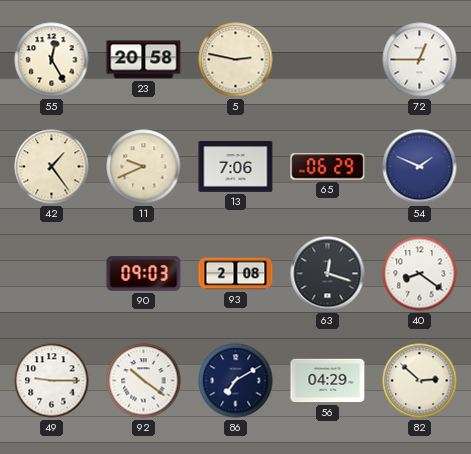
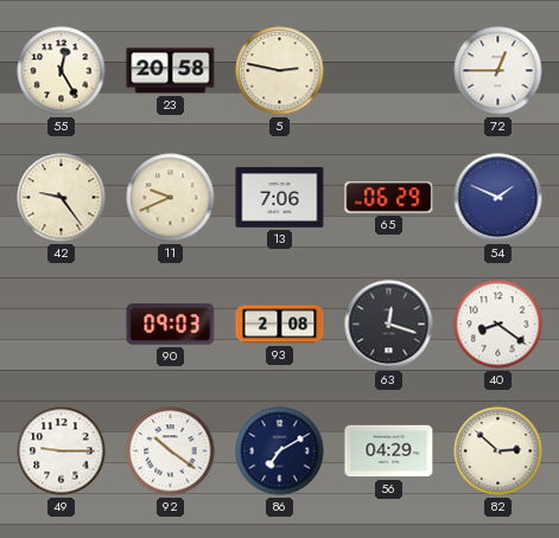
42: 1:24 -> 9:24
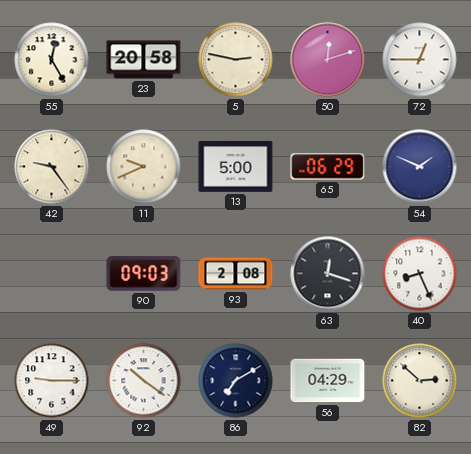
50: none -> 12:12
13: 7:06 -> 5:00
40: 8:21 -> 8:26
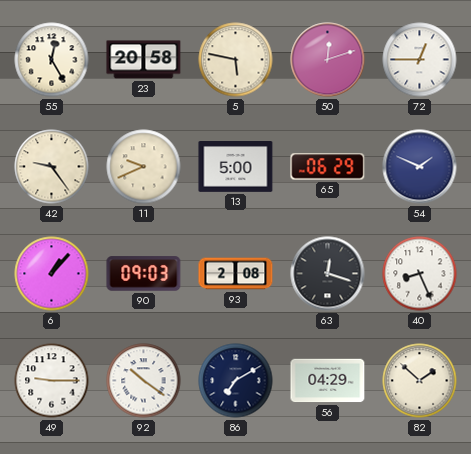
5: 2:47 -> 5:47
6: none -> 1:07
82: 2:52 -> 1:52
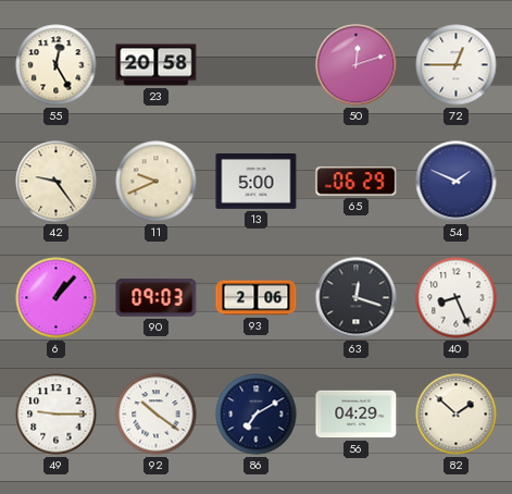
5: 5:47 -> none
93: 2:08 -> 2:06
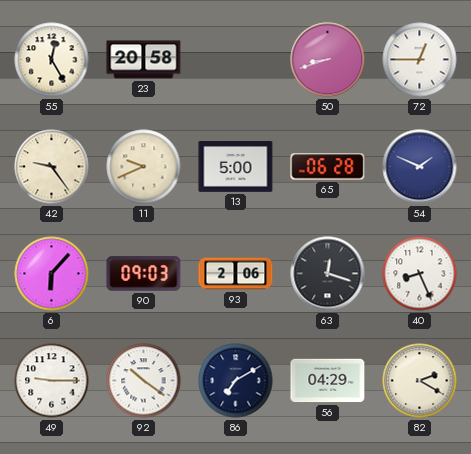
50: 12:12 -> 8:42
65: 06:29 -> 06:28
6: 1:07 -> 6:07
82: 1:52 -> 2:20
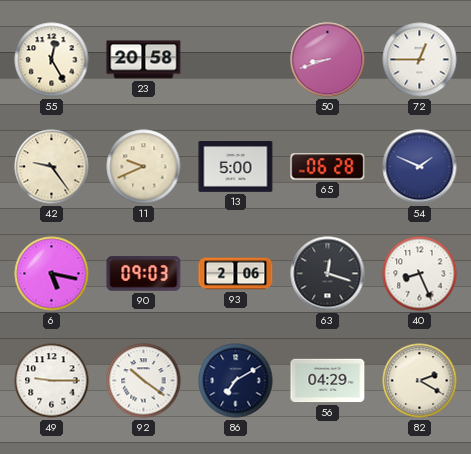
6: 6:07 -> 5:17
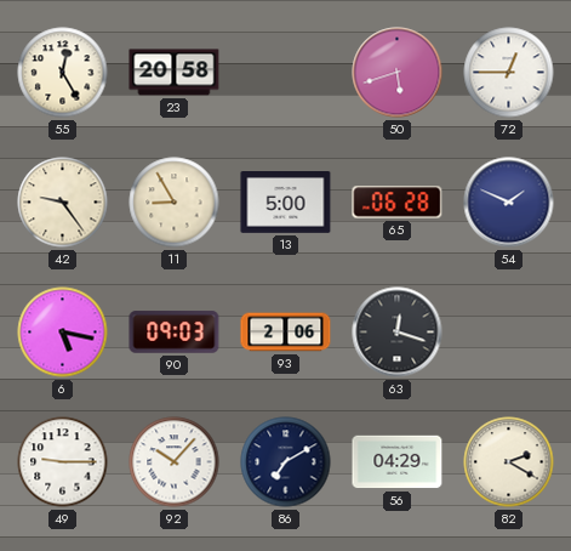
50: 8:42 -> 5:42
11: 9:41 -> 8:55
40: 8:26 -> none
92: 10:21 -> 10:07
